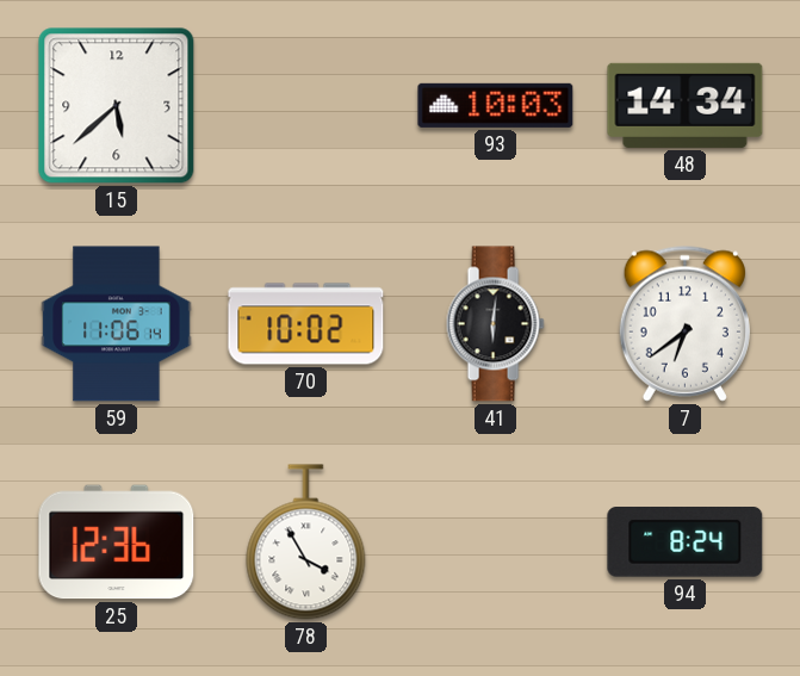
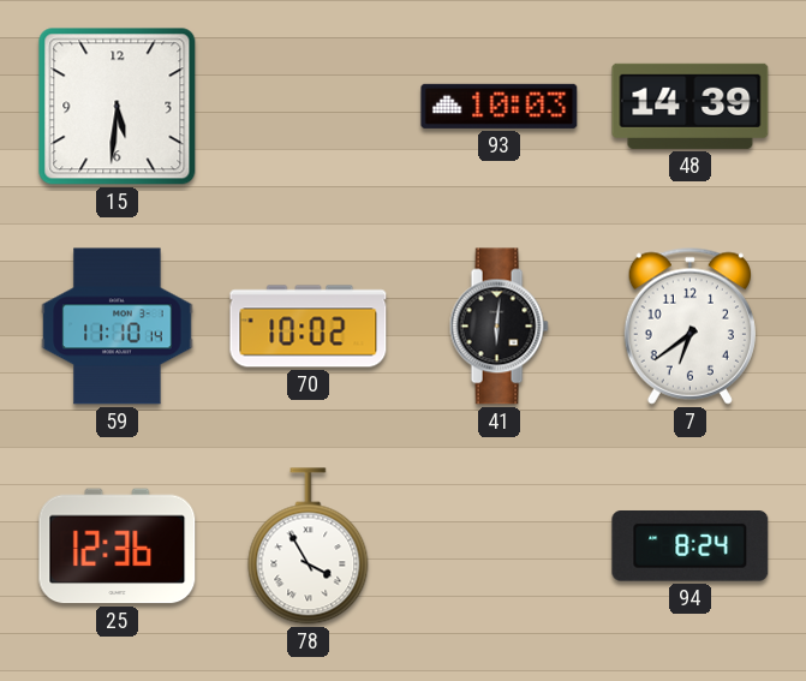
15: 5:38 -> 5:31
48: 14:34 -> 14:39
59: 11:06 -> 11:10
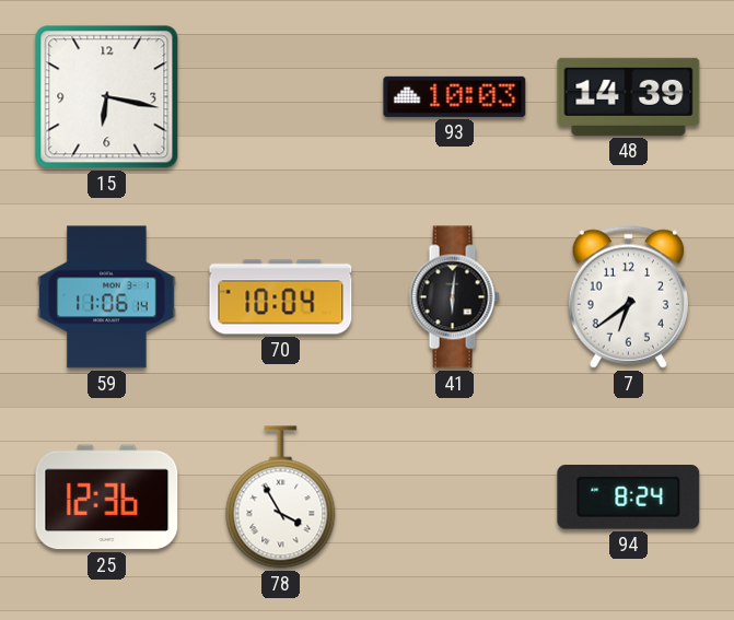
15: 5:31 -> 6:17
59: 11:10 -> 11:06
70: 10:02 -> 10:04
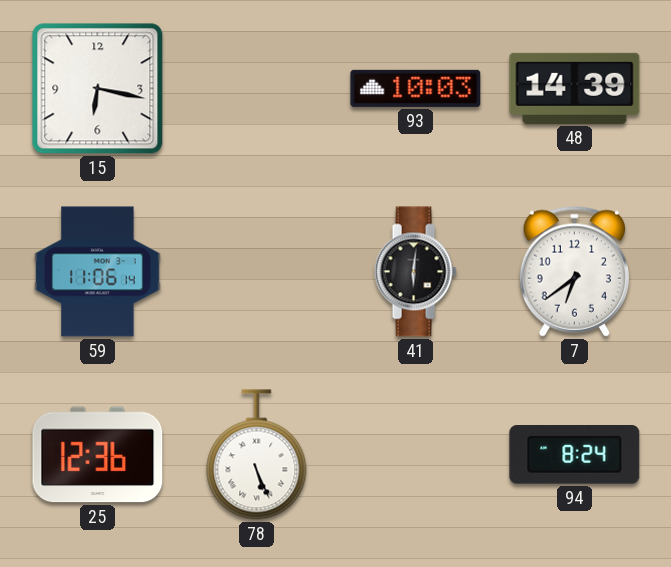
70: 10:04 -> none
78: 3:55 -> 5:26
